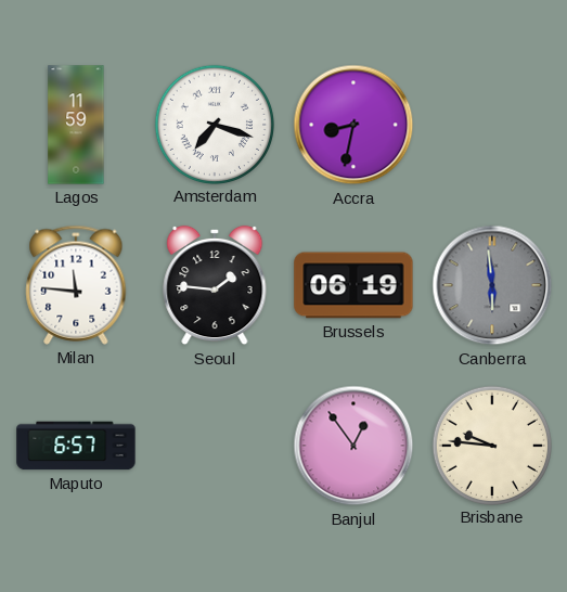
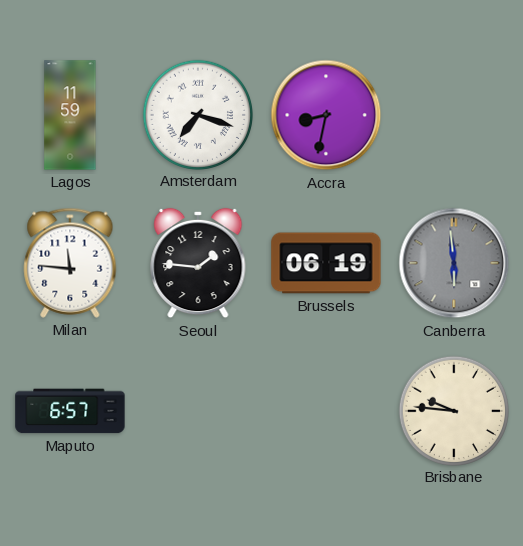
Banjul: 12:54 -> none
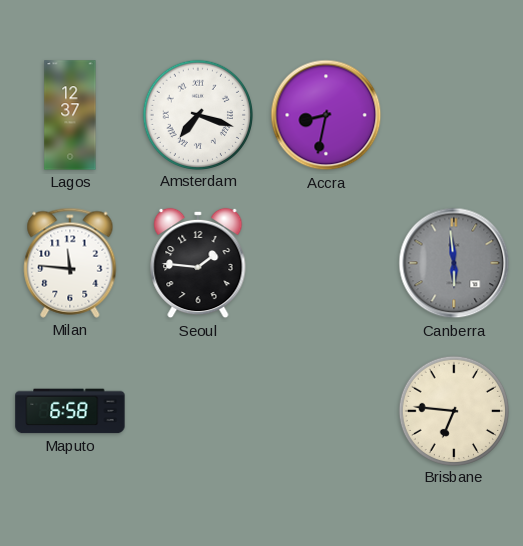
Lagos: 11:59 -> 12:37
Brussels: 06:19 -> none
Maputo: 6:57 -> 6:58
Brisbane: 9:46 -> 6:46
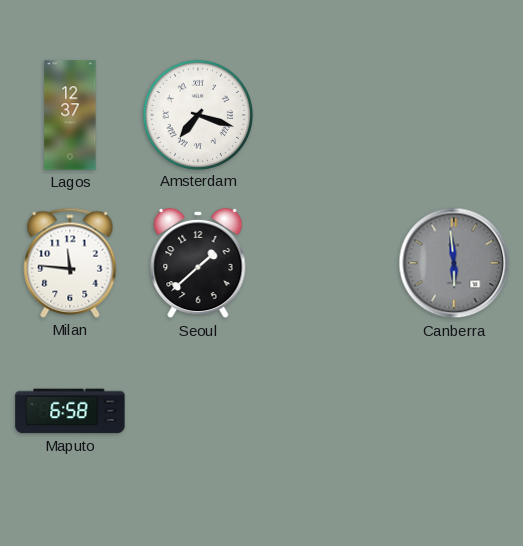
Accra: 8:32 -> none
Seoul: 1:46 -> 1:38
Brisbane: 6:46 -> none
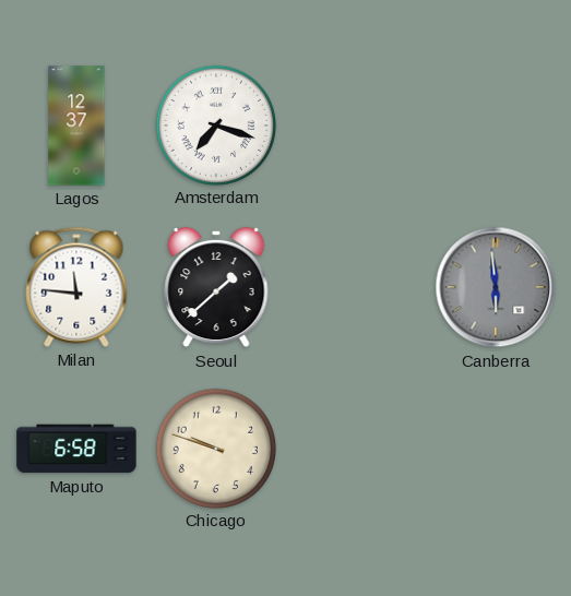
Chicago: none -> 9:48
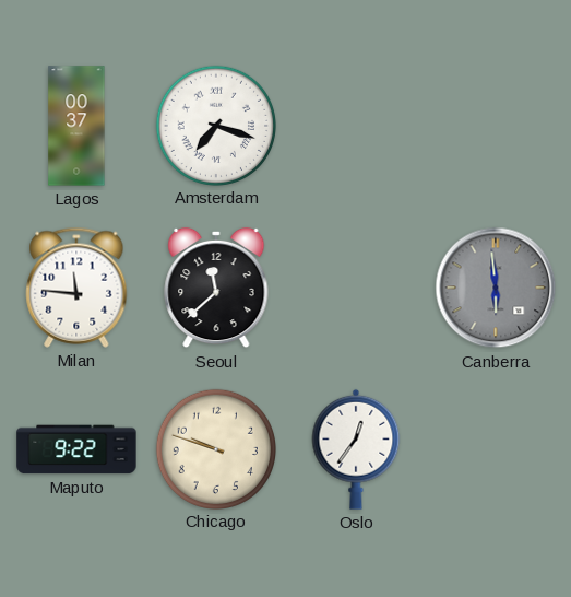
Lagos: 12:37 -> 00:37
Seoul: 1:38 -> 11:38
Maputo: 6:58 -> 9:22
Oslo: none -> 12:36
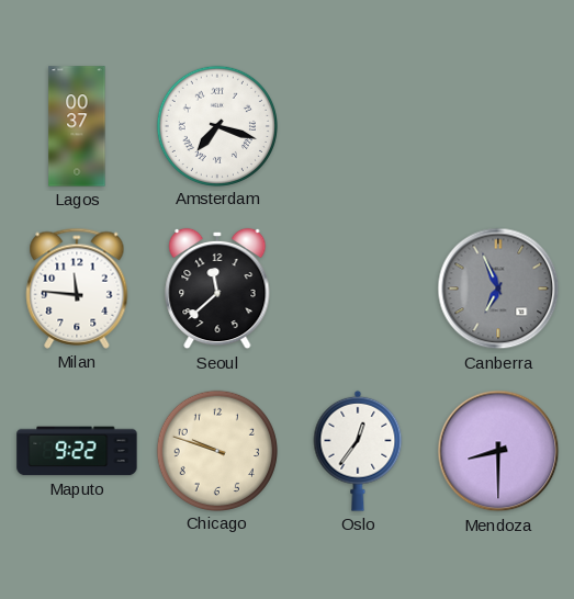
Canberra: 5:59 -> 6:56
Mendoza: none -> 8:30
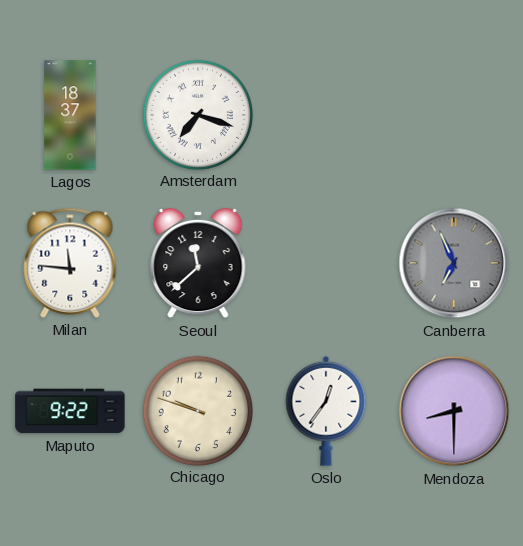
Lagos: 00:37 -> 18:37
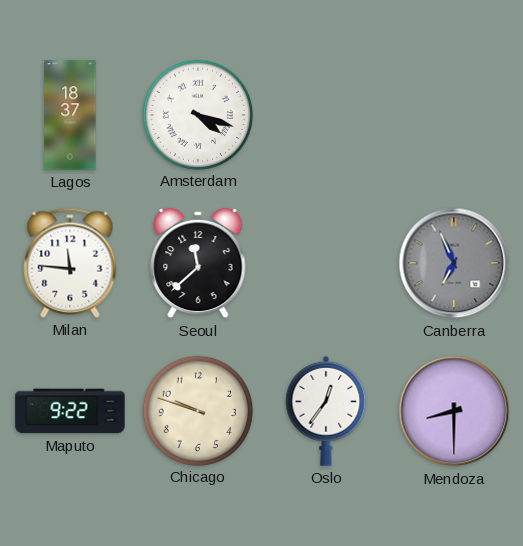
Amsterdam: 7:18 -> 4:18
